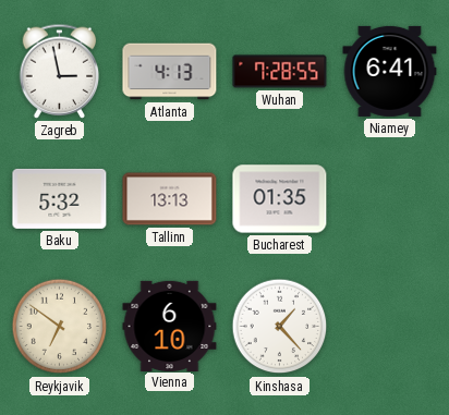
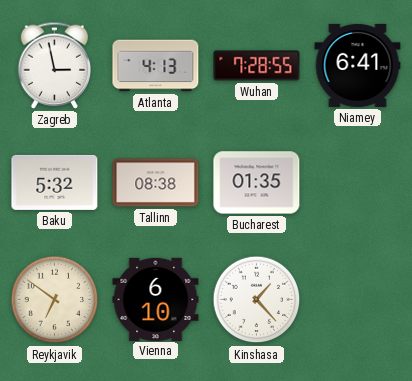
Tallinn: 13:13 -> 08:38
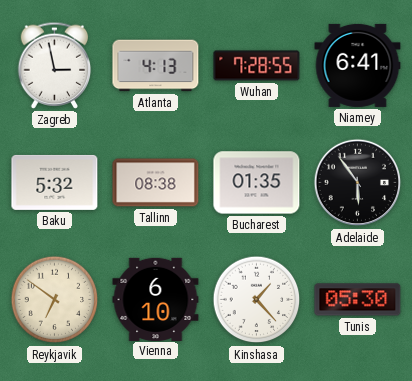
Adelaide: none -> 5:54
Tunis: none -> 05:30
